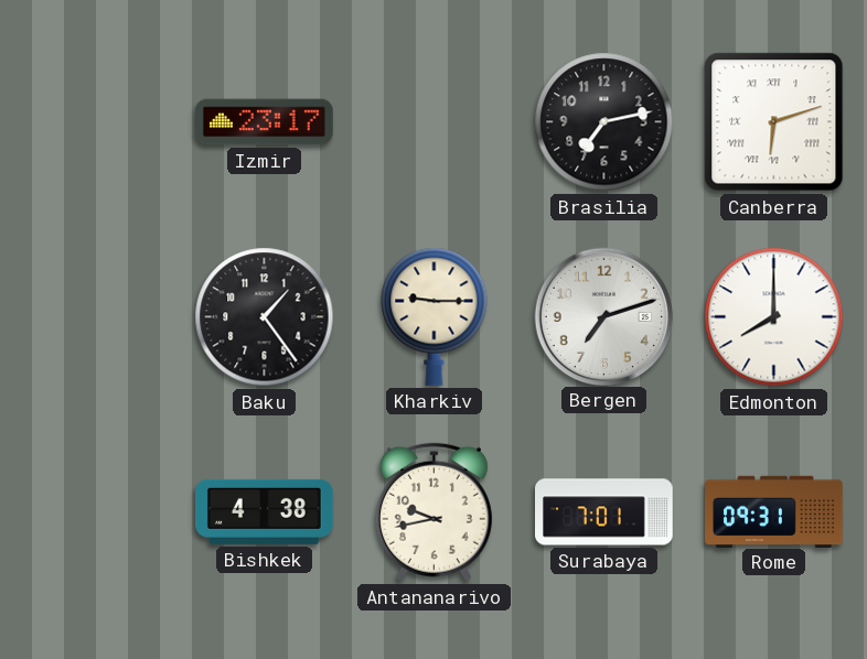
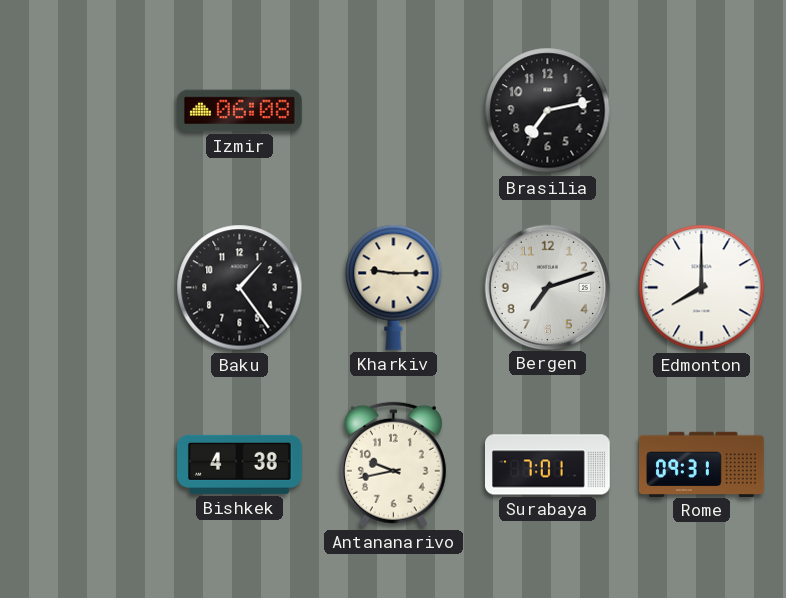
Izmir: 23:17 -> 06:08
Canberra: 6:12 -> none
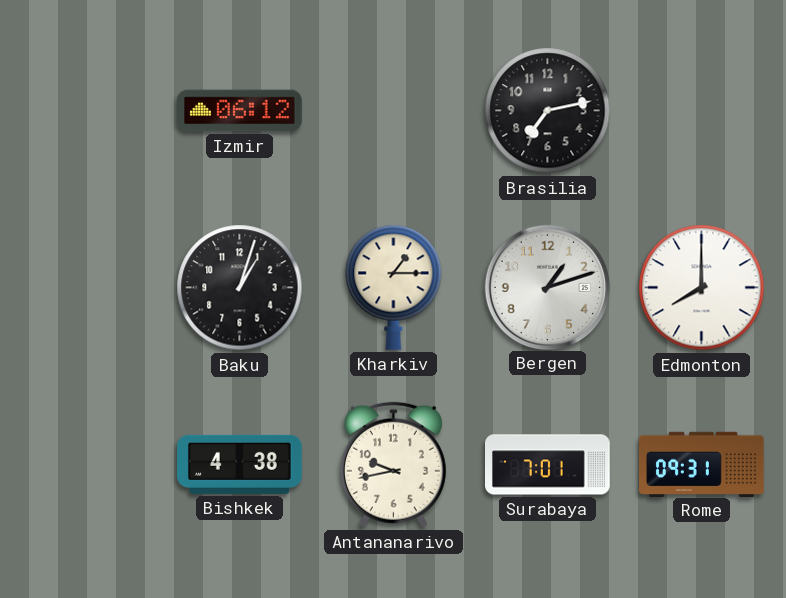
Izmir: 06:08 -> 06:12
Baku: 1:24 -> 1:03
Kharkiv: 9:15 -> 1:15
Bergen: 7:12 -> 1:12
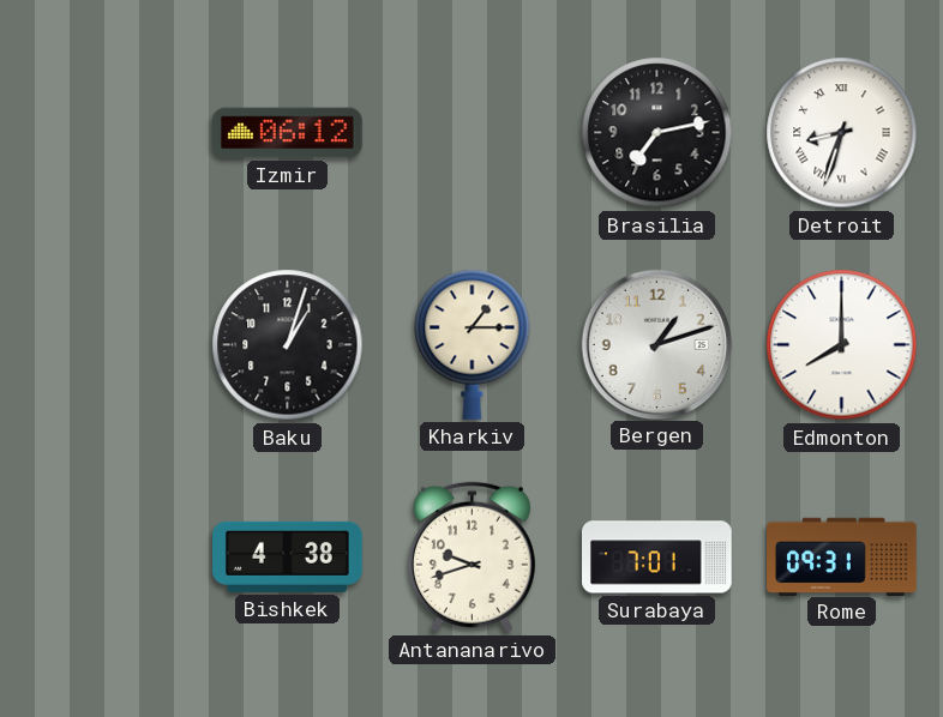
Detroit: none -> 8:33
Antananarivo: 9:43 -> 9:42
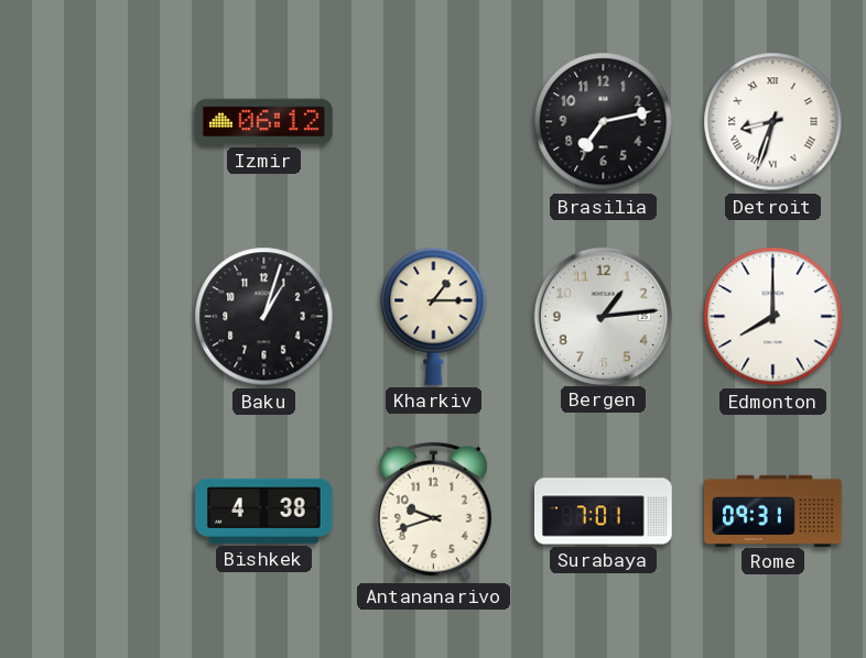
Bergen: 1:12 -> 1:14
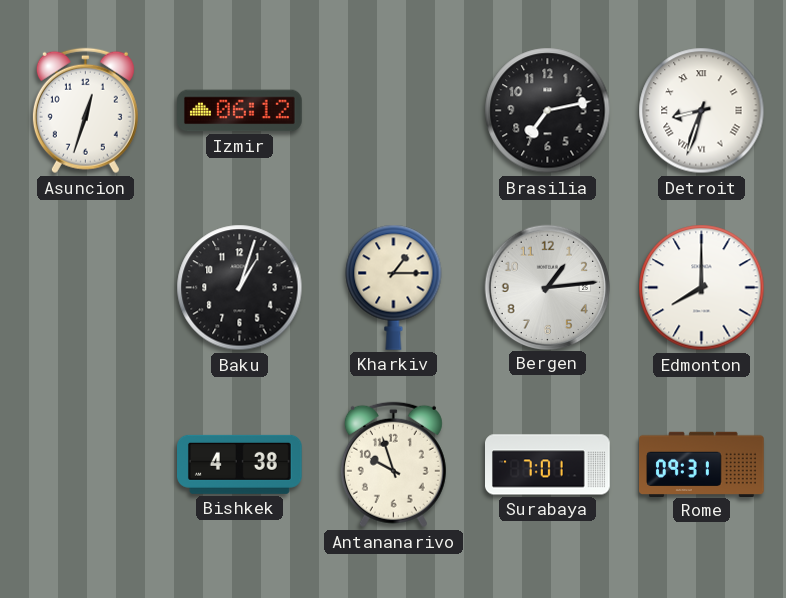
Asuncion: none -> 12:33
Antananarivo: 9:42 -> 9:57
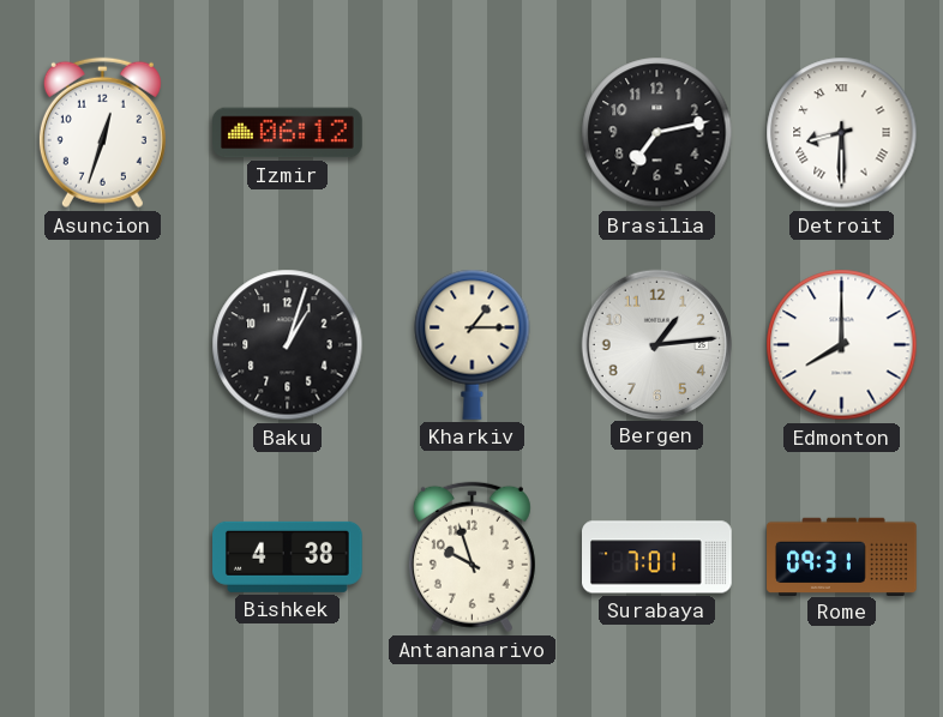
Detroit: 8:33 -> 8:30
